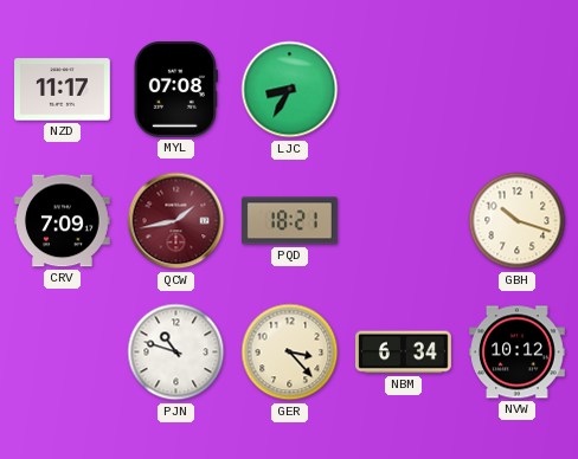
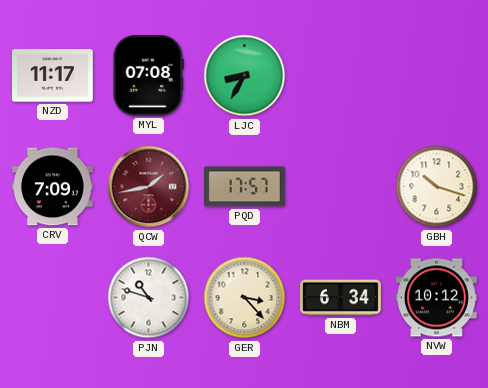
PQD: 18:21 -> 17:57
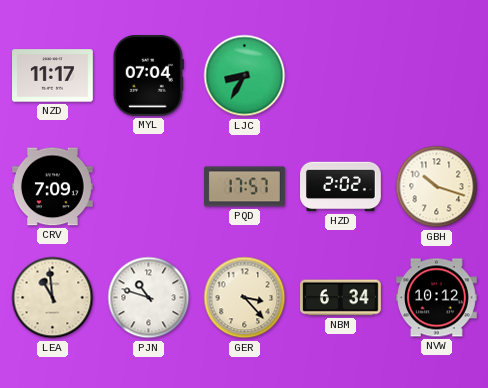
MYL: 07:08 -> 07:04
QCW: 1:43 -> none
HZD: none -> 2:02
LEA: none -> 10:59
